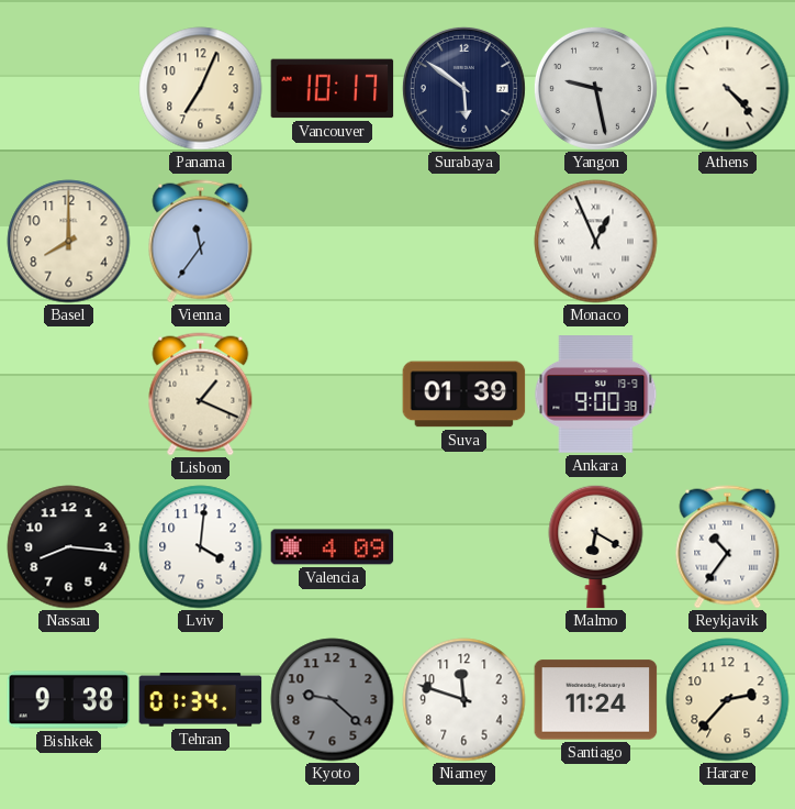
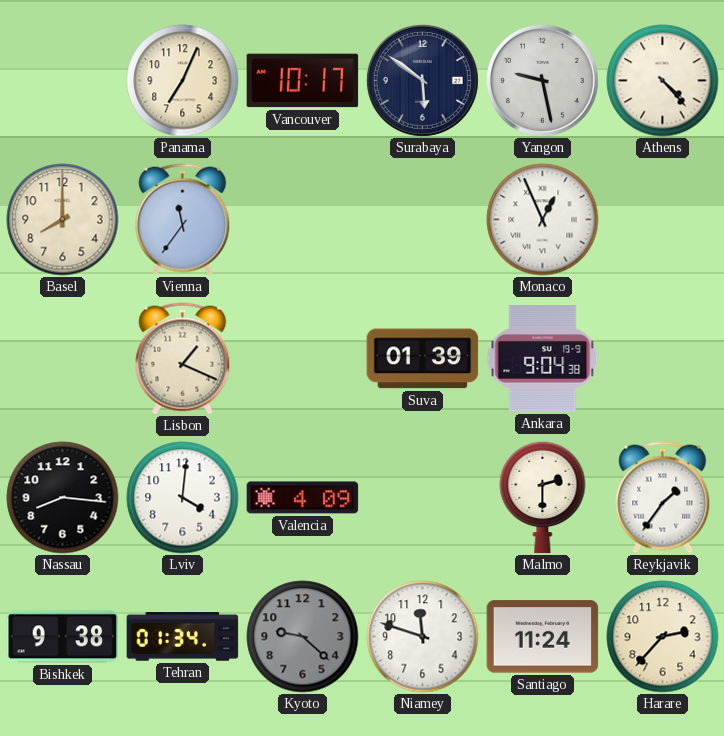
Ankara: 9:00 -> 9:04
Malmo: 6:20 -> 2:30
Reykjavik: 10:36 -> 1:36
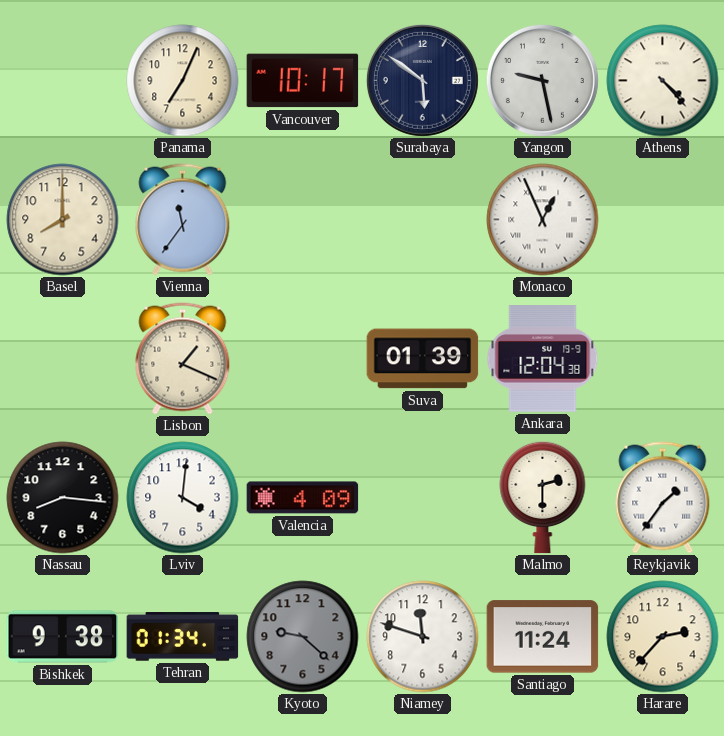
Ankara: 9:04 -> 12:04
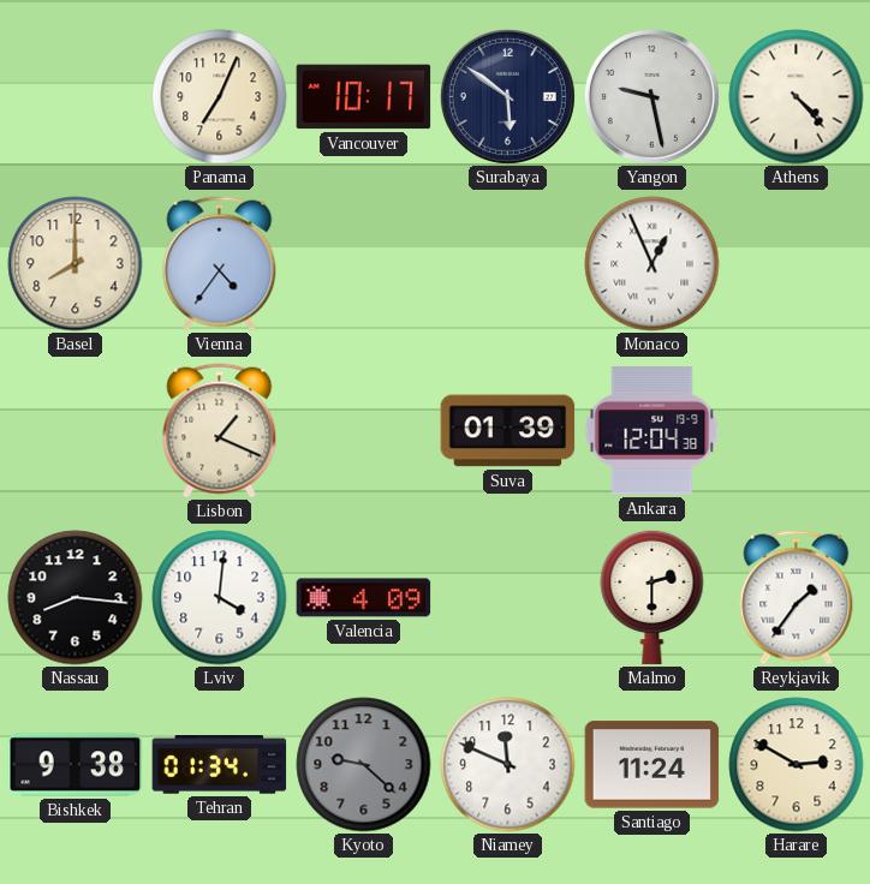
Vienna: 11:36 -> 4:36
Niamey: 11:48 -> 11:49
Harare: 2:37 -> 2:50
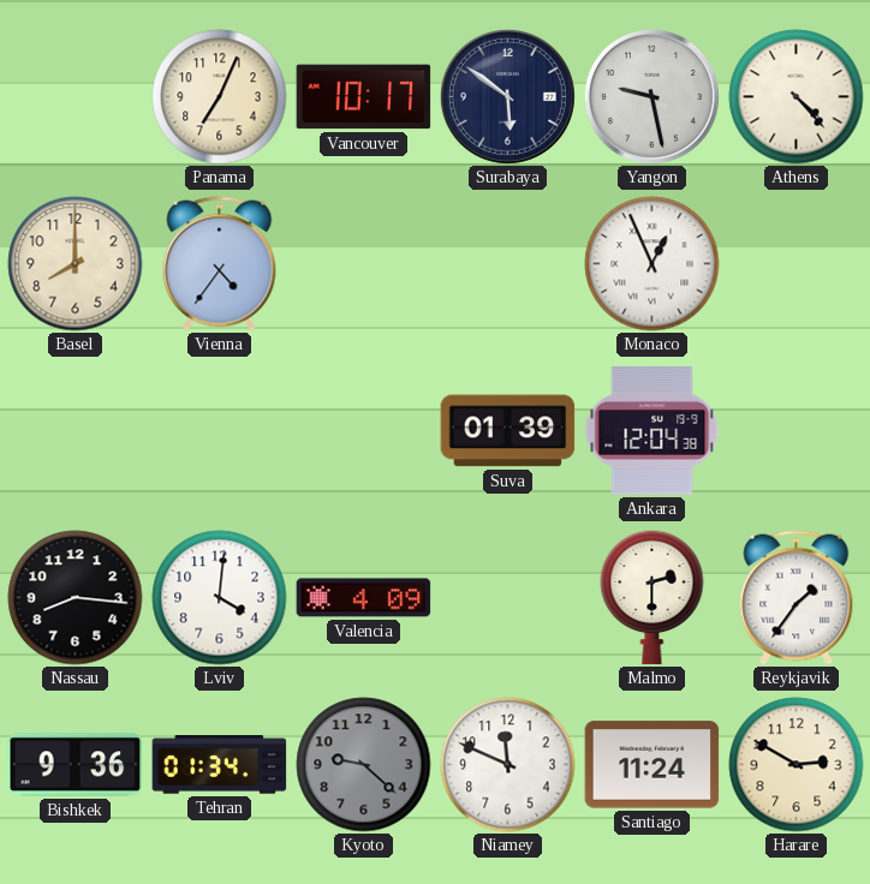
Lisbon: 1:19 -> none
Bishkek: 9:38 -> 9:36
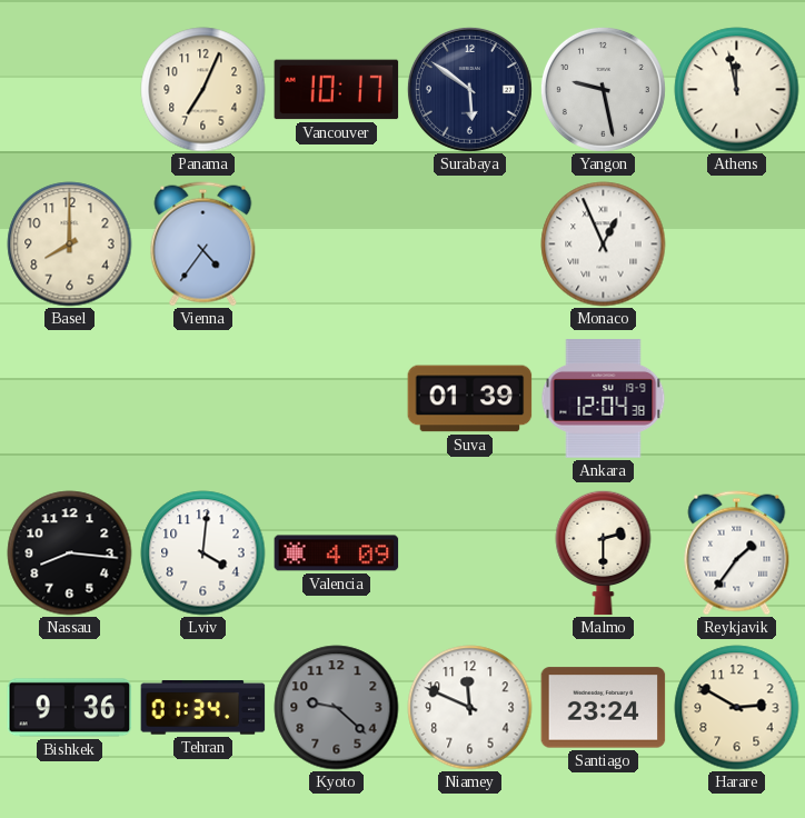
Athens: 4:23 -> 11:58
Santiago: 11:24 -> 23:24
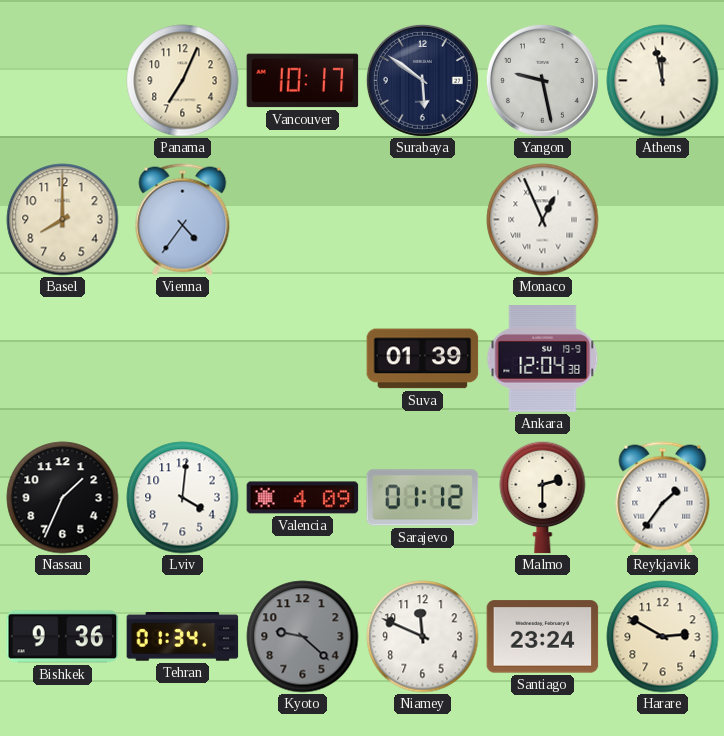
Nassau: 8:16 -> 1:34
Sarajevo: none -> 01:12
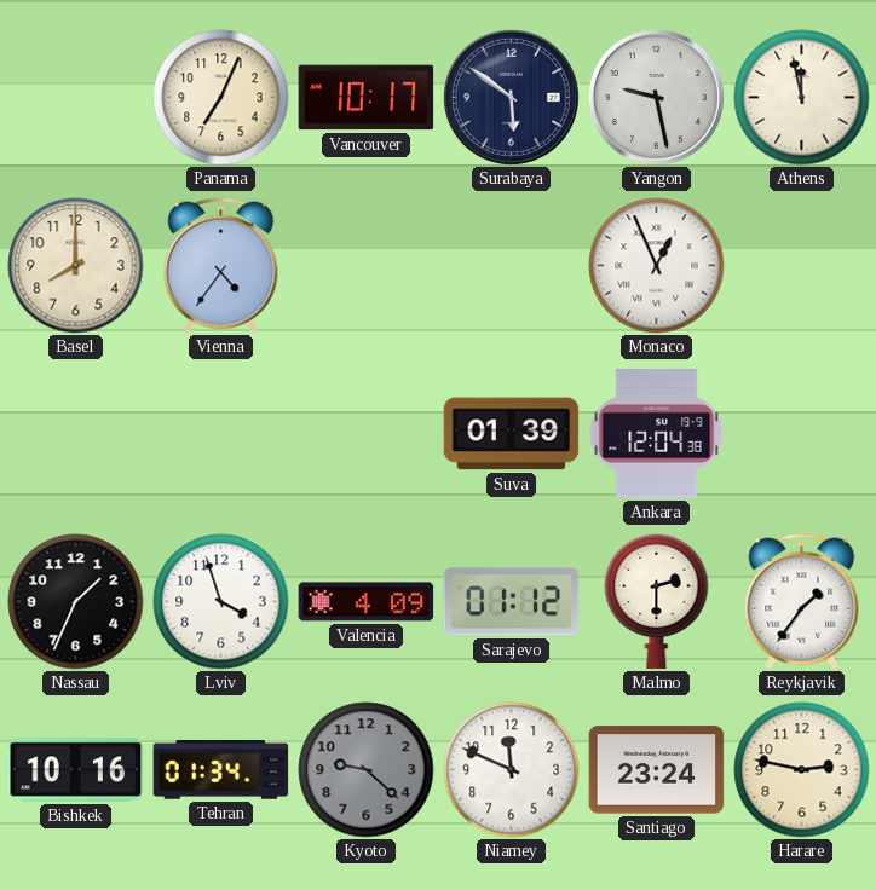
Lviv: 4:01 -> 3:57
Bishkek: 9:36 -> 10:16
Harare: 2:50 -> 2:47
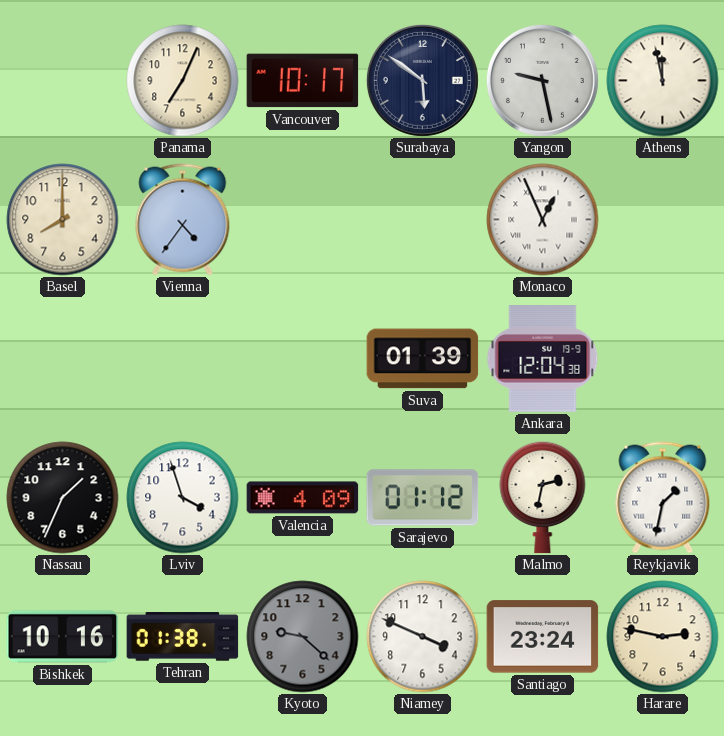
Malmo: 2:30 -> 2:32
Reykjavik: 1:36 -> 1:32
Tehran: 01:34 -> 01:38
Niamey: 11:49 -> 3:49
